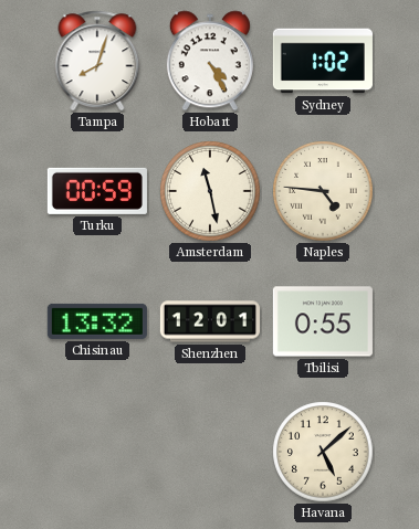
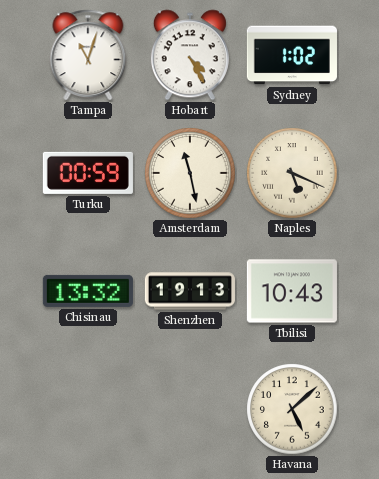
Tampa: 8:03 -> 11:03
Naples: 4:46 -> 5:19
Shenzhen: 12:01 -> 19:13
Tbilisi: 0:55 -> 10:43
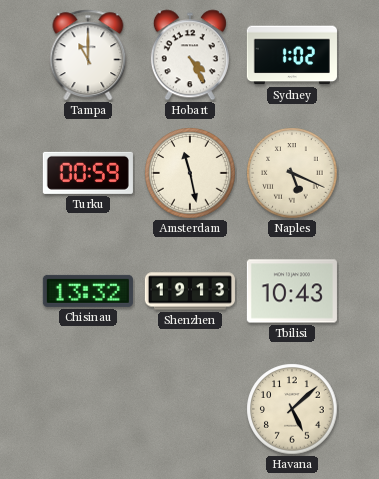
Tampa: 11:03 -> 11:00
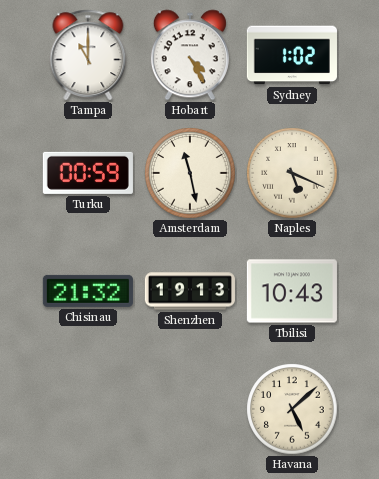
Chisinau: 13:32 -> 21:32
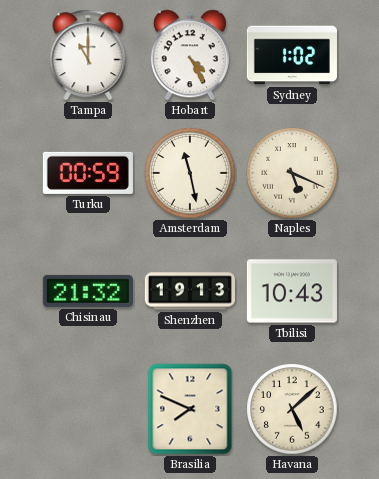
Brasilia: none -> 7:49
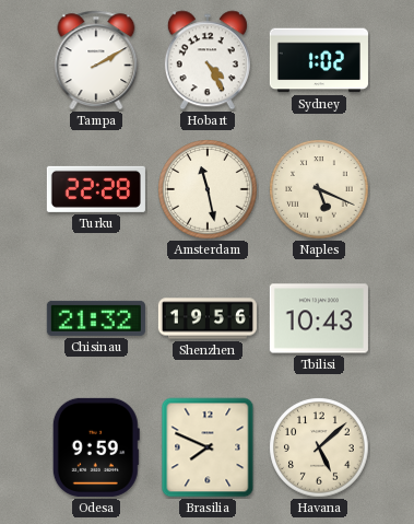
Tampa: 11:00 -> 2:10
Turku: 00:59 -> 22:28
Shenzhen: 19:13 -> 19:56
Odesa: none -> 9:59
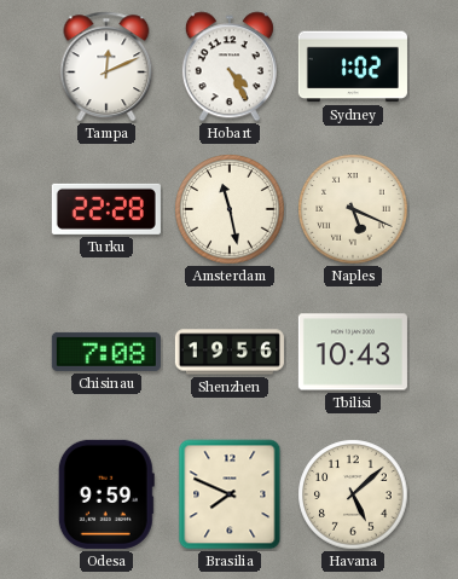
Tampa: 2:10 -> 12:11
Chisinau: 21:32 -> 7:08
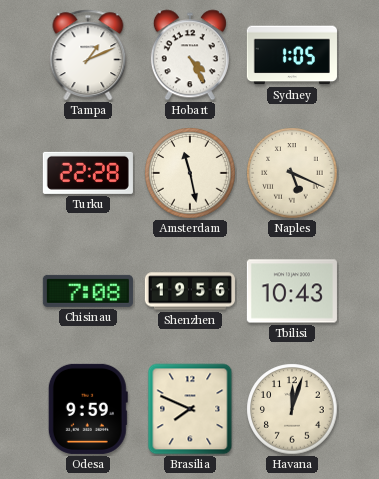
Tampa: 12:11 -> 1:11
Sydney: 1:02 -> 1:05
Havana: 5:08 -> 12:03
